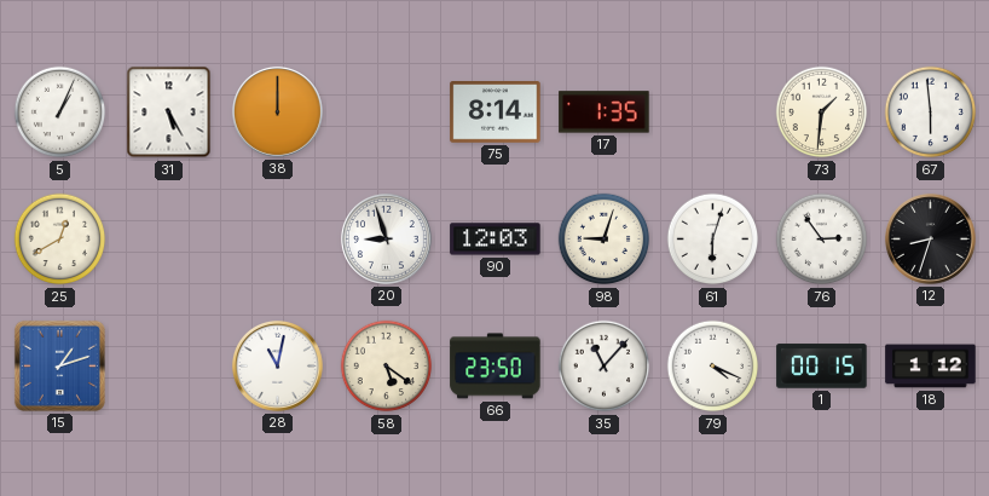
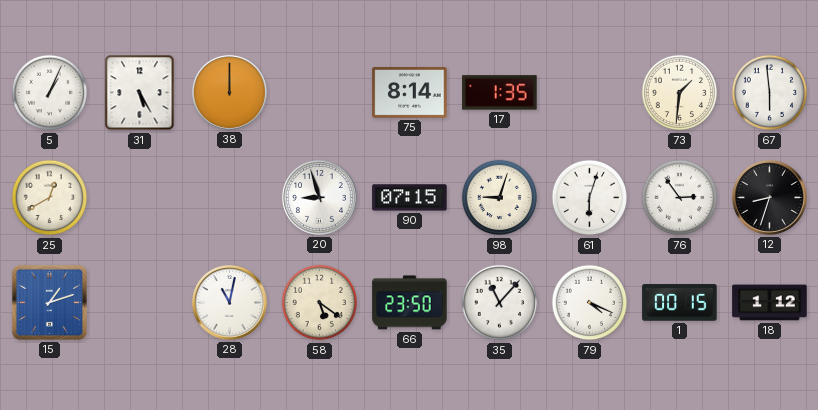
90: 12:03 -> 07:15
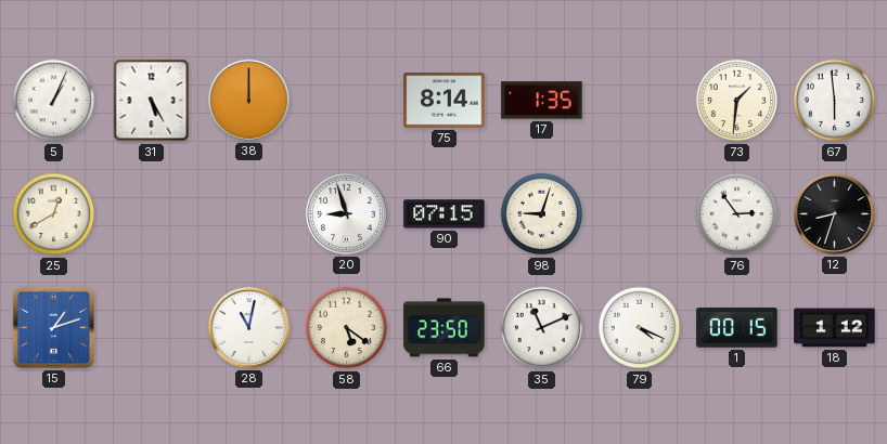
61: 6:03 -> none
35: 11:07 -> 11:11
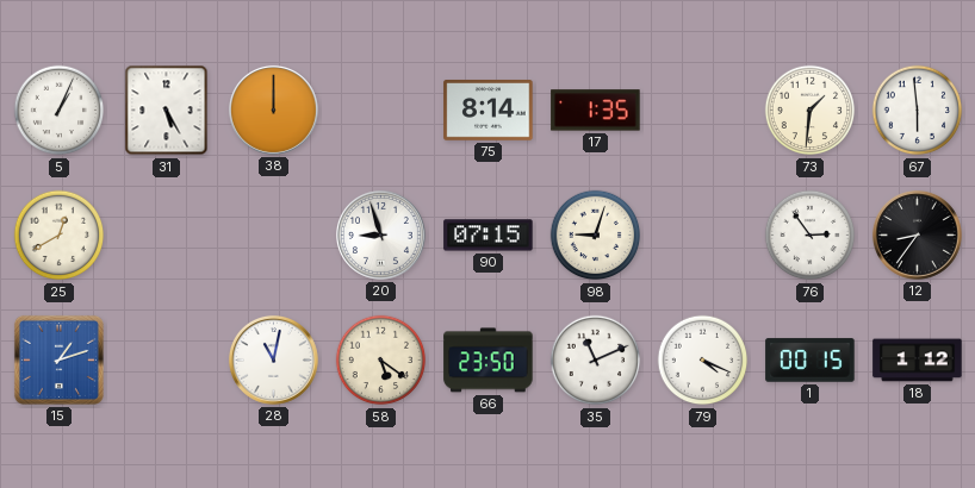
12: 8:33 -> 8:36
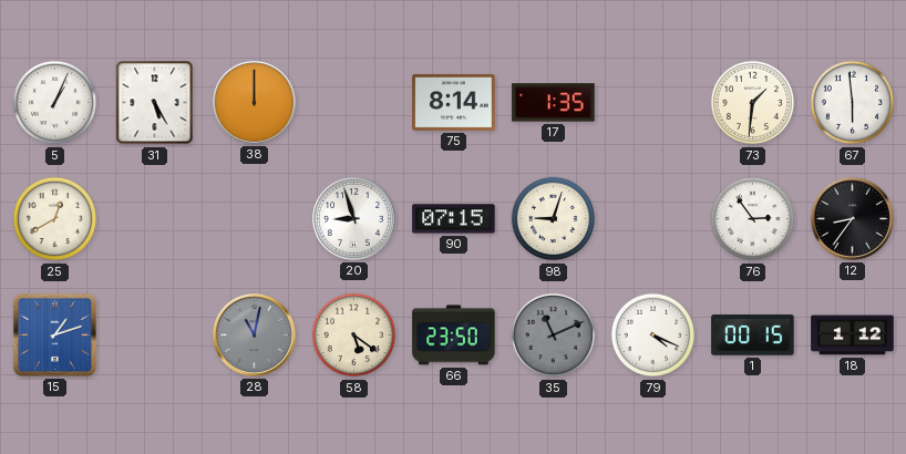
28 dial: white -> grey
35 dial: white -> grey
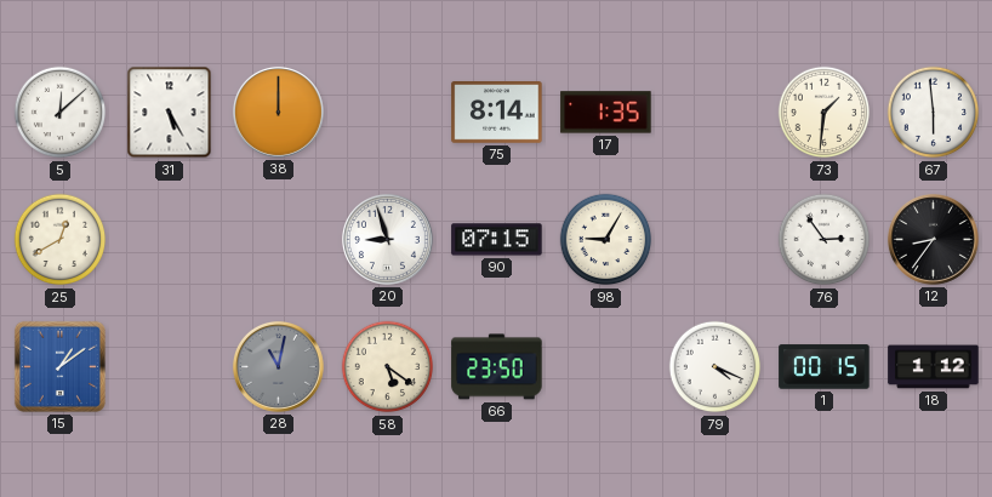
5: 1:04 -> 12:08
98: 9:03 -> 9:05
15: 1:12 -> 1:09
35: 11:11 -> none
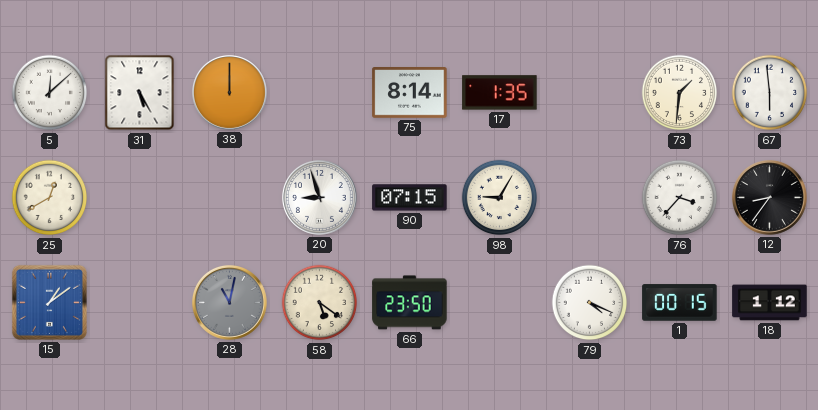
76: 2:54 -> 3:37
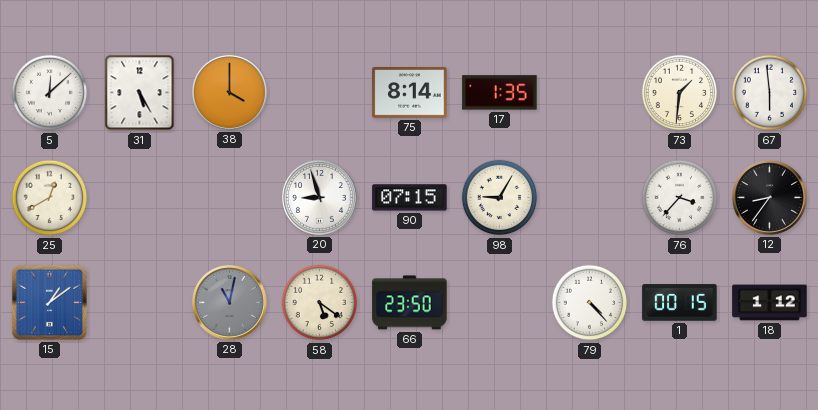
38: 12:00 -> 4:00
79: 4:19 -> 4:23
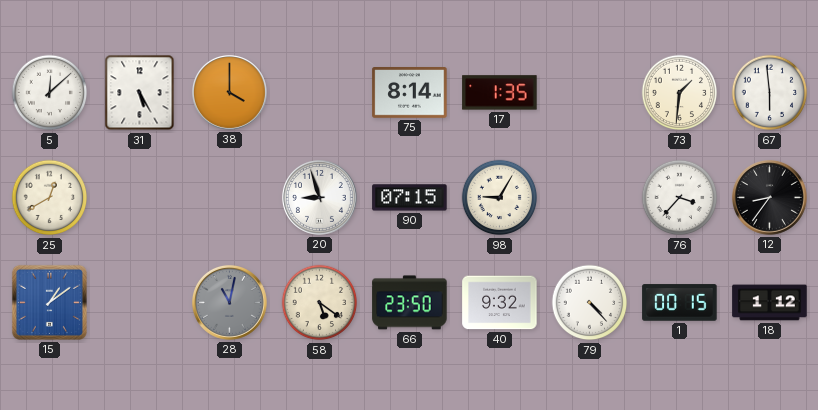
40: none -> 9:32
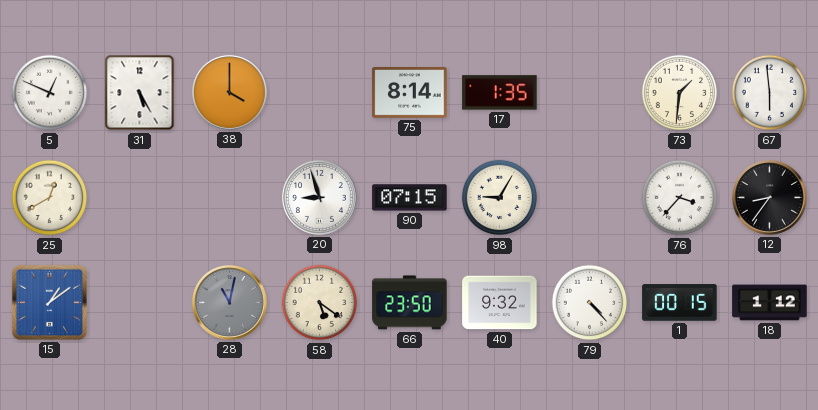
5: 12:08 -> 12:49
